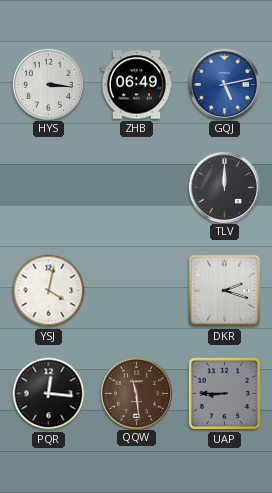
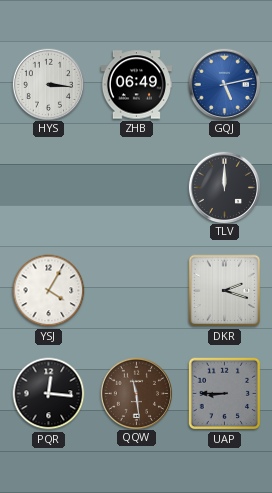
YSJ: 4:02 -> 4:05
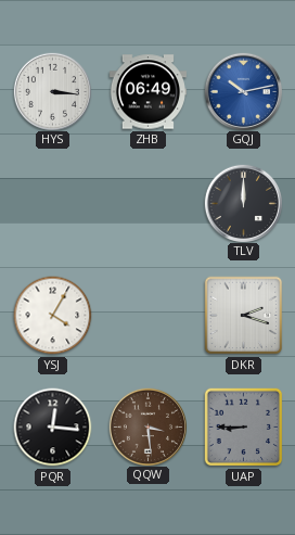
GQJ: 5:13 -> 10:13
QQW: 11:29 -> 3:29
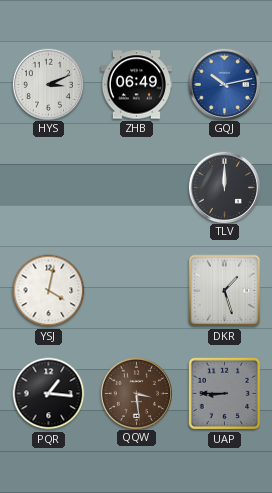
HYS: 3:16 -> 3:11
YSJ: 4:05 -> 4:02
DKR: 2:18 -> 1:27
PQR: 12:16 -> 1:16
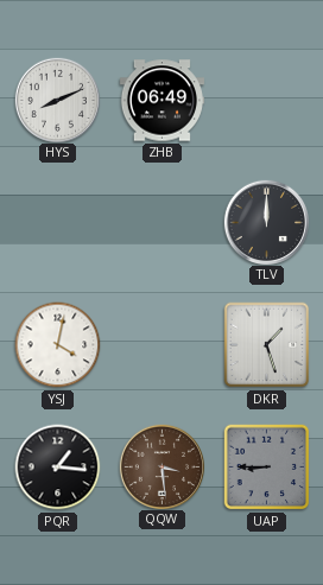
HYS: 3:11 -> 8:11
GQJ: 10:13 -> none
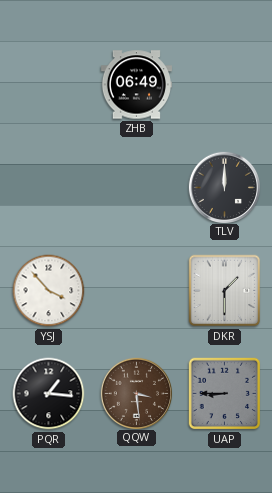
HYS: 8:11 -> none
YSJ: 4:02 -> 3:53
DKR: 1:27 -> 1:30
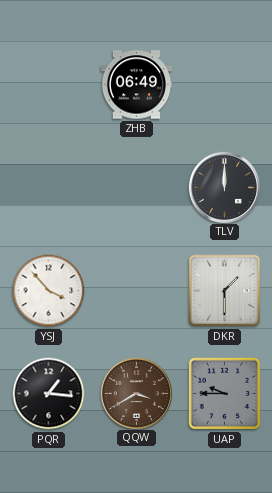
QQW: 3:29 -> 3:40
UAP: 8:45 -> 9:45
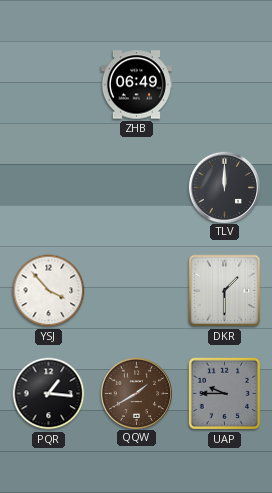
QQW: 3:40 -> 1:40
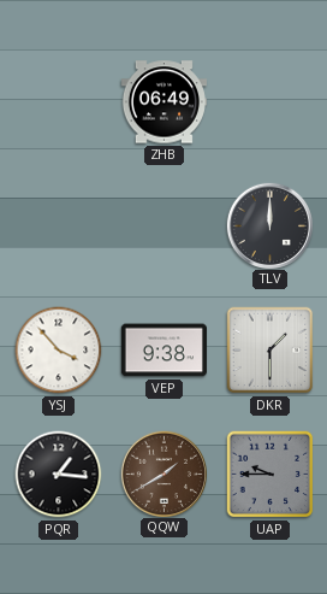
VEP: none -> 9:38
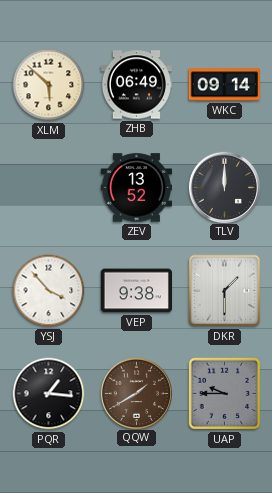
XLM: none -> 5:52
WKC: none -> 09:14
ZEV: none -> 13:52
